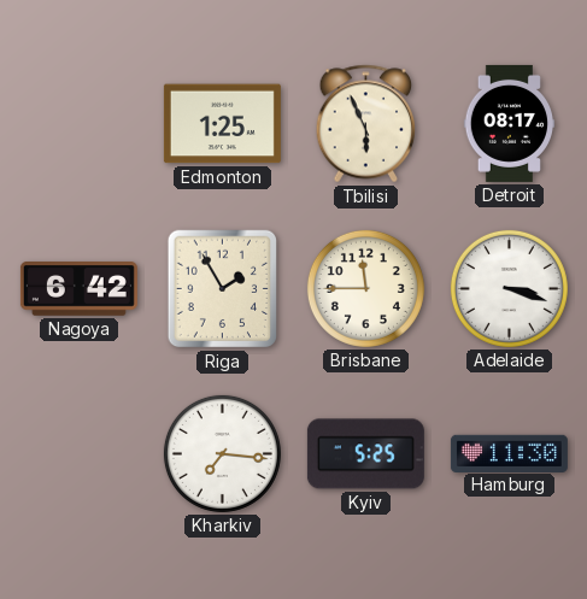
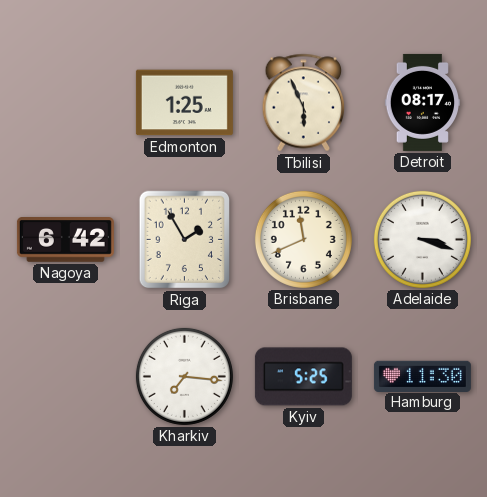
Brisbane: 11:45 -> 11:41
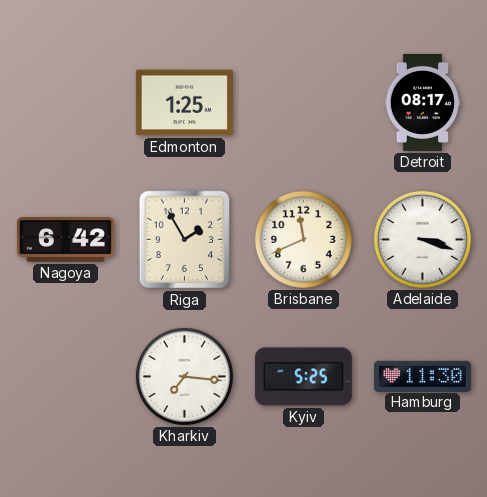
Tbilisi: 5:56 -> none
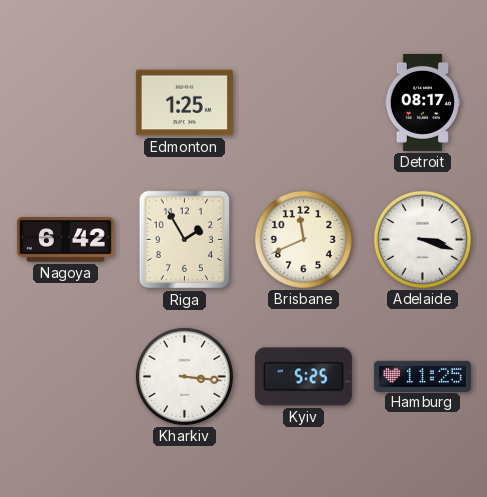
Kharkiv: 7:16 -> 3:16
Hamburg: 11:30 -> 11:25
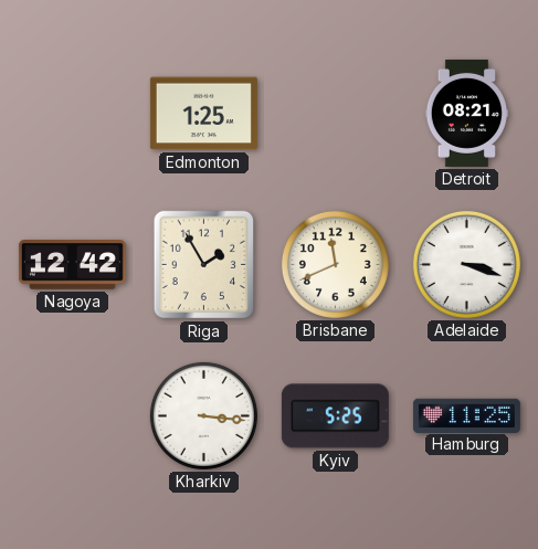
Detroit: 08:17 -> 08:21
Nagoya: 6:42 -> 12:42
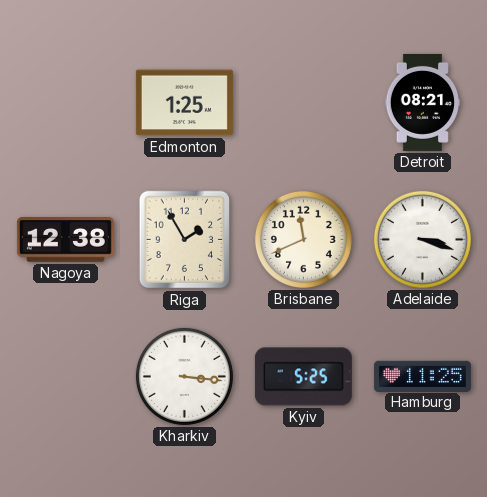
Nagoya: 12:42 -> 12:38
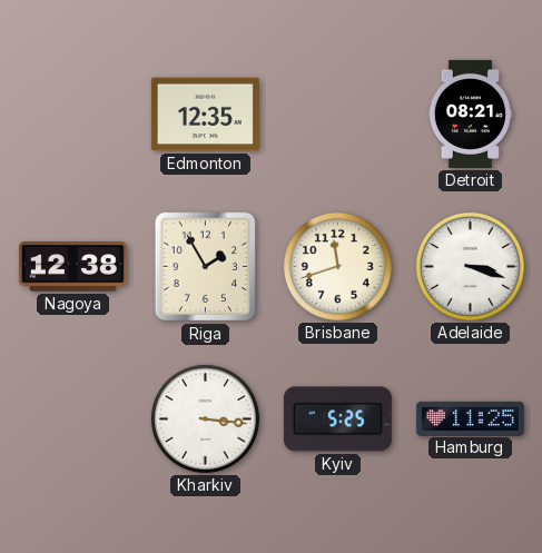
Edmonton: 1:25 -> 12:35
Brisbane: 11:41 -> 11:42
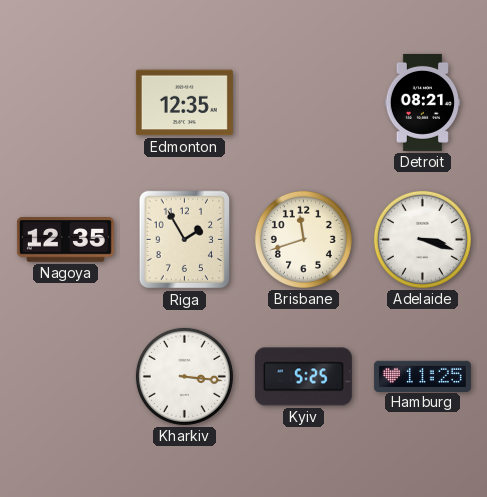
Nagoya: 12:38 -> 12:35
